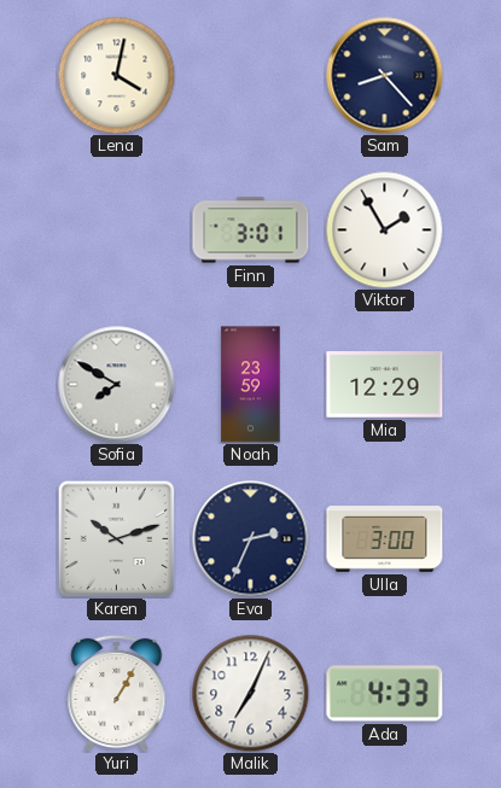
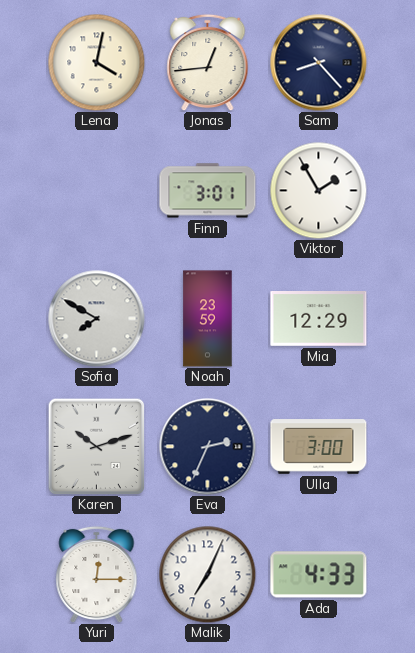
Jonas: none -> 12:44
Yuri: 1:05 -> 12:15
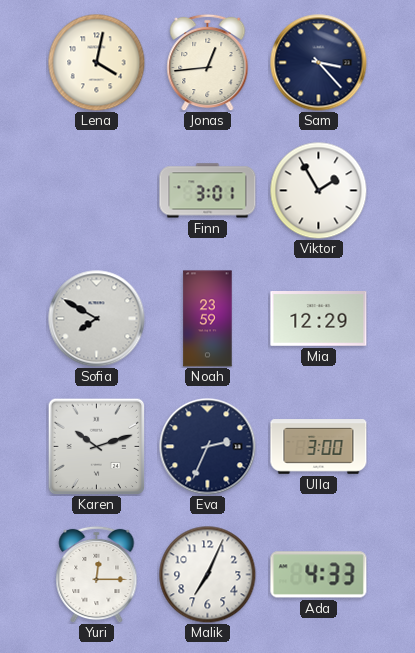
Sam: 8:23 -> 3:23
